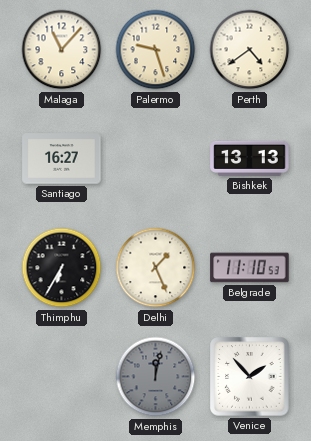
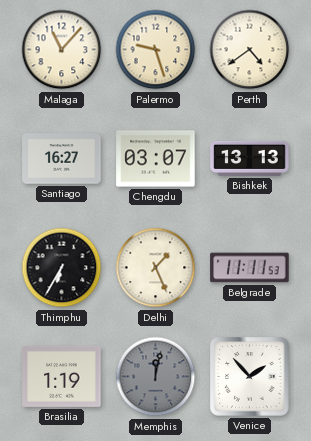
Chengdu: none -> 03:07
Belgrade: 11:10 -> 11:11
Brasilia: none -> 1:19
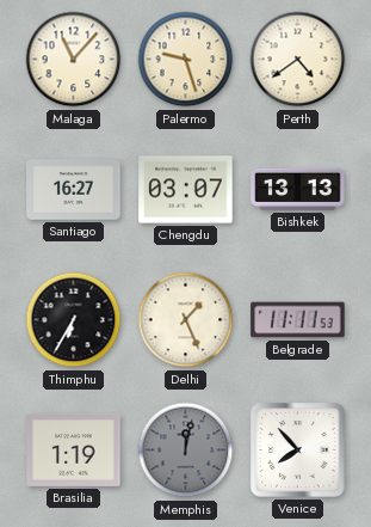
Venice: 1:53 -> 7:53
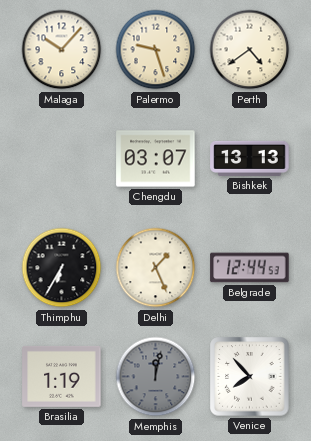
Malaga: 11:07 -> 10:07
Santiago: 16:27 -> none
Belgrade: 11:11 -> 12:44
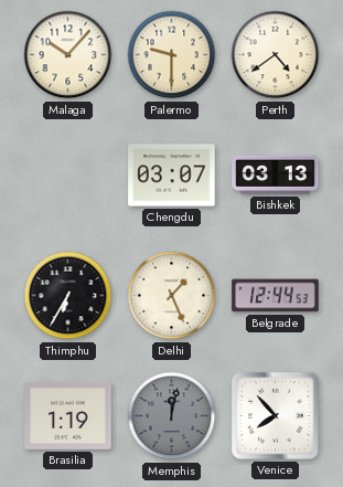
Palermo: 9:27 -> 9:30
Bishkek: 13:13 -> 03:13
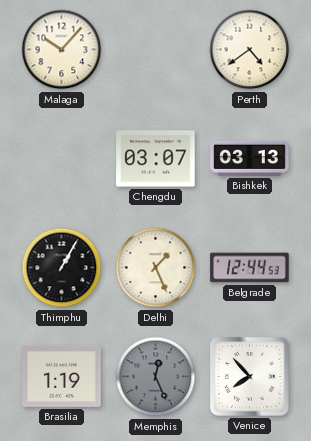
Palermo: 9:30 -> none
Thimphu: 6:35 -> 1:05
Memphis: 12:02 -> 12:26
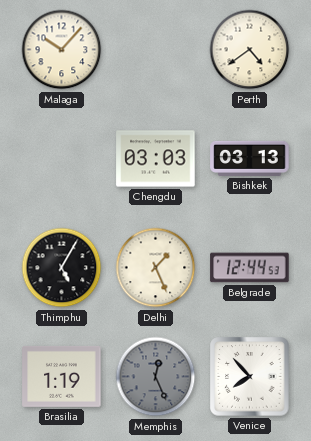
Chengdu: 03:07 -> 03:03
Thimphu: 1:05 -> 5:05
